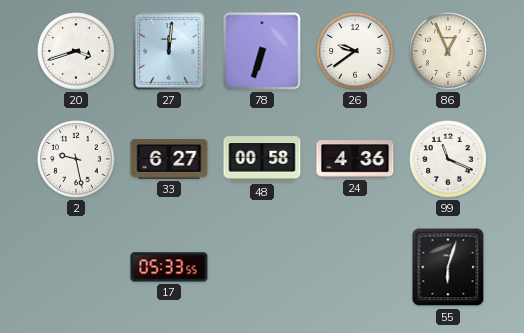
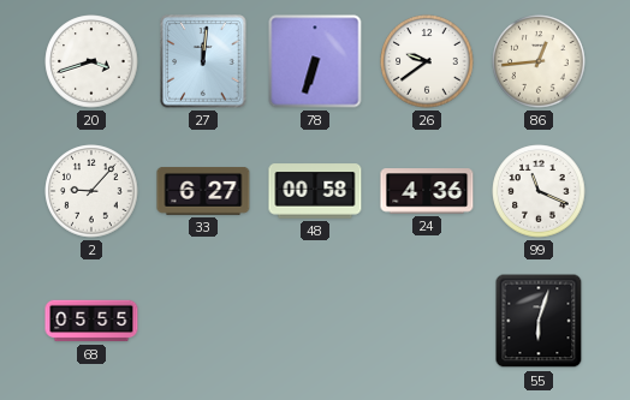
86: 12:56 -> 12:44
2: 9:28 -> 9:07
68: none -> 05:55
17: 05:33 -> none
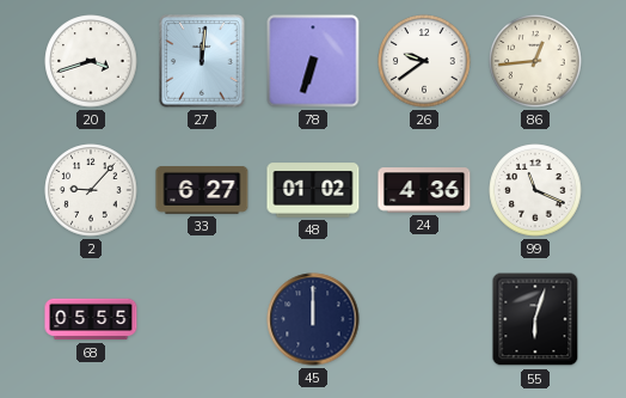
48: 00:58 -> 01:02
45: none -> 12:00
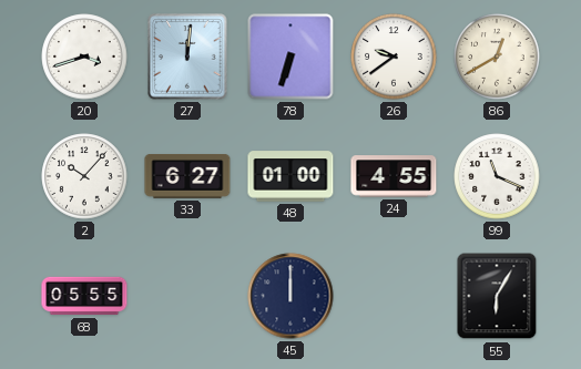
86: 12:44 -> 12:40
2: 9:07 -> 10:07
48: 01:02 -> 01:00
24: 4:36 -> 4:55
55: 6:03 -> 6:05
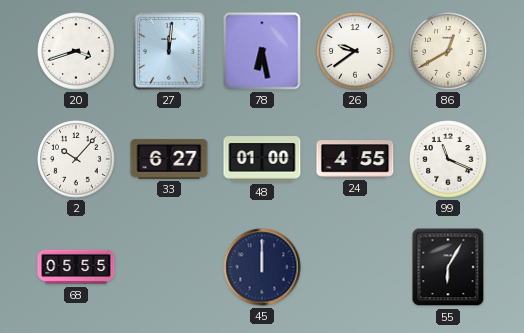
78: 6:33 -> 6:28
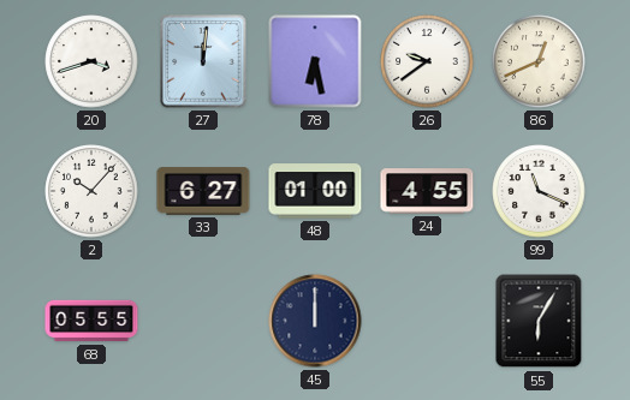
86: 12:40 -> 12:41
